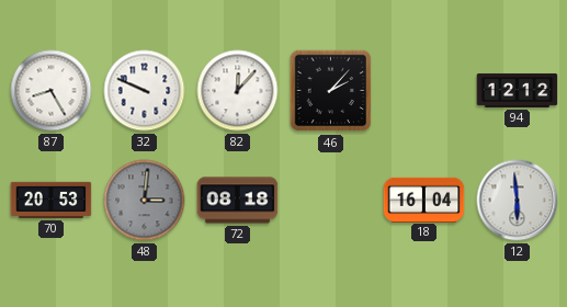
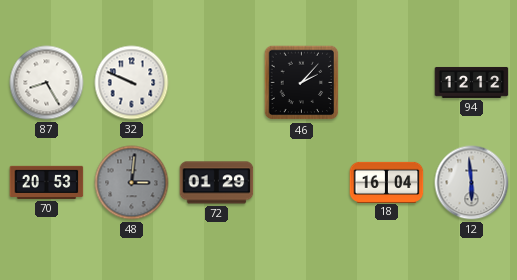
82: 12:07 -> none
72: 08:18 -> 01:29
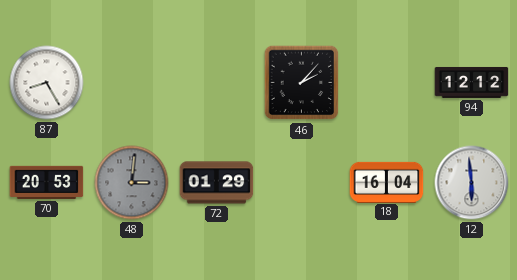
32: 9:49 -> none
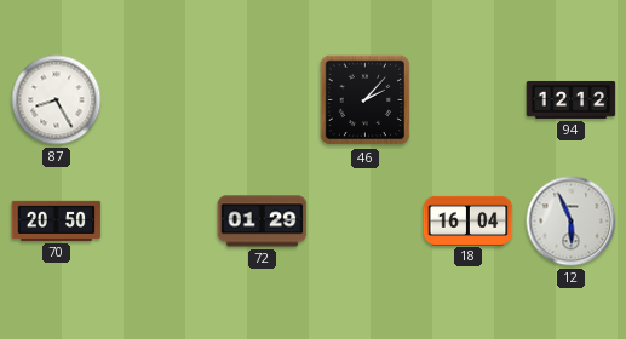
70: 20:53 -> 20:50
48: 3:01 -> none
12: 5:59 -> 5:56
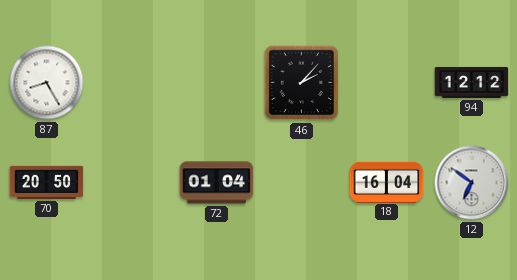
72: 01:29 -> 01:04
12: 5:56 -> 6:51
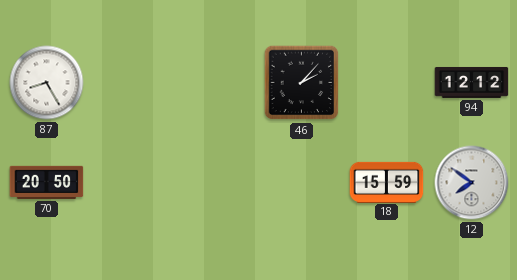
72: 01:04 -> none
18: 16:04 -> 15:59
12: 6:51 -> 7:51
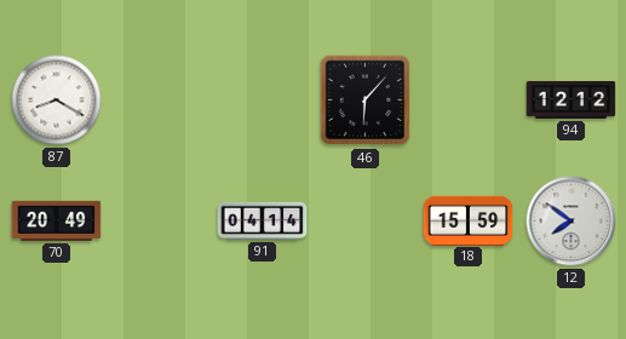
87: 8:25 -> 8:20
46: 2:07 -> 6:07
70: 20:50 -> 20:49
91: none -> 04:14
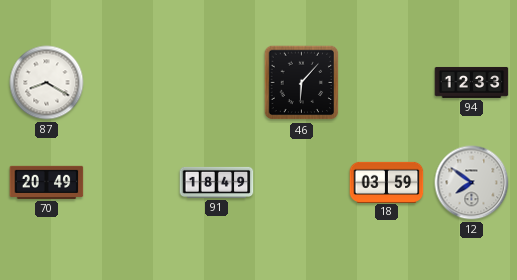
94: 12:12 -> 12:33
91: 04:14 -> 18:49
18: 15:59 -> 03:59
